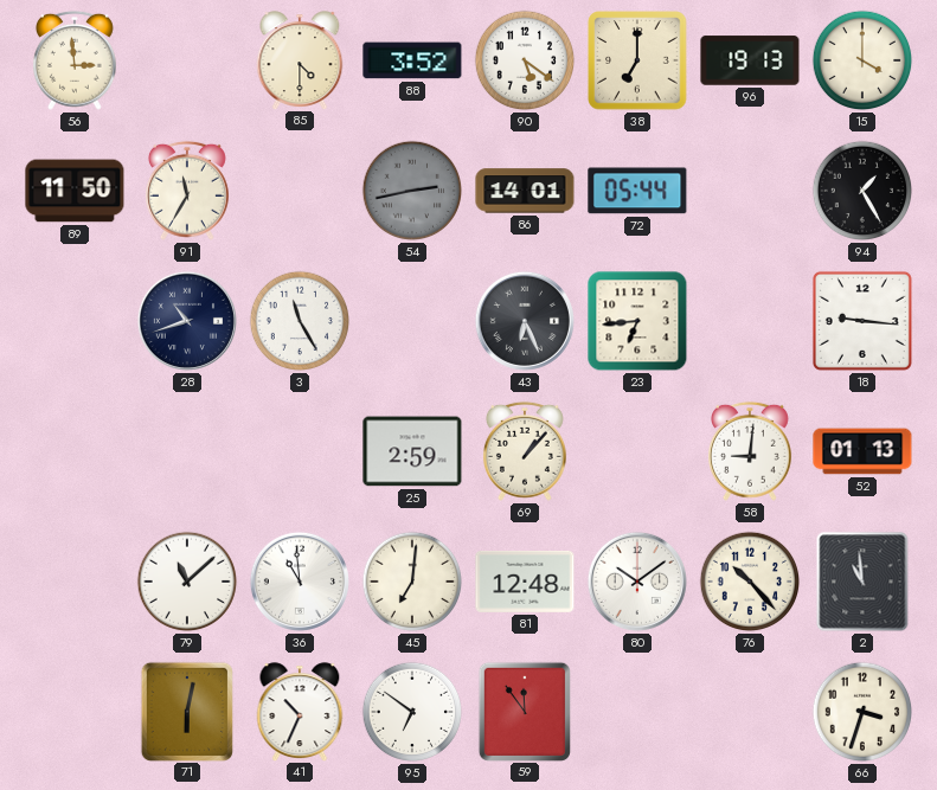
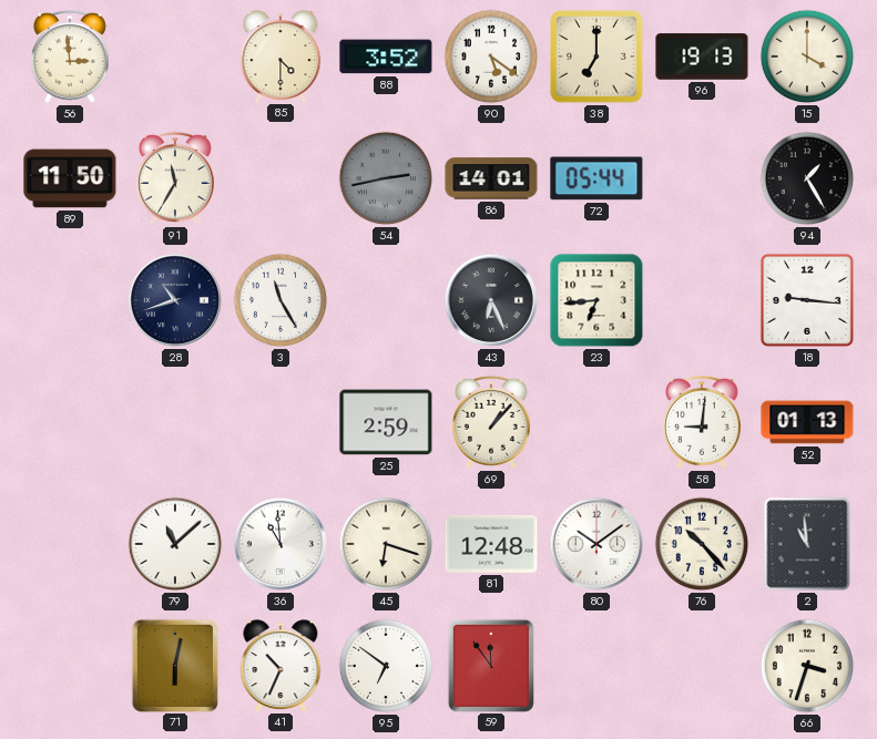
45: 7:01 -> 6:18
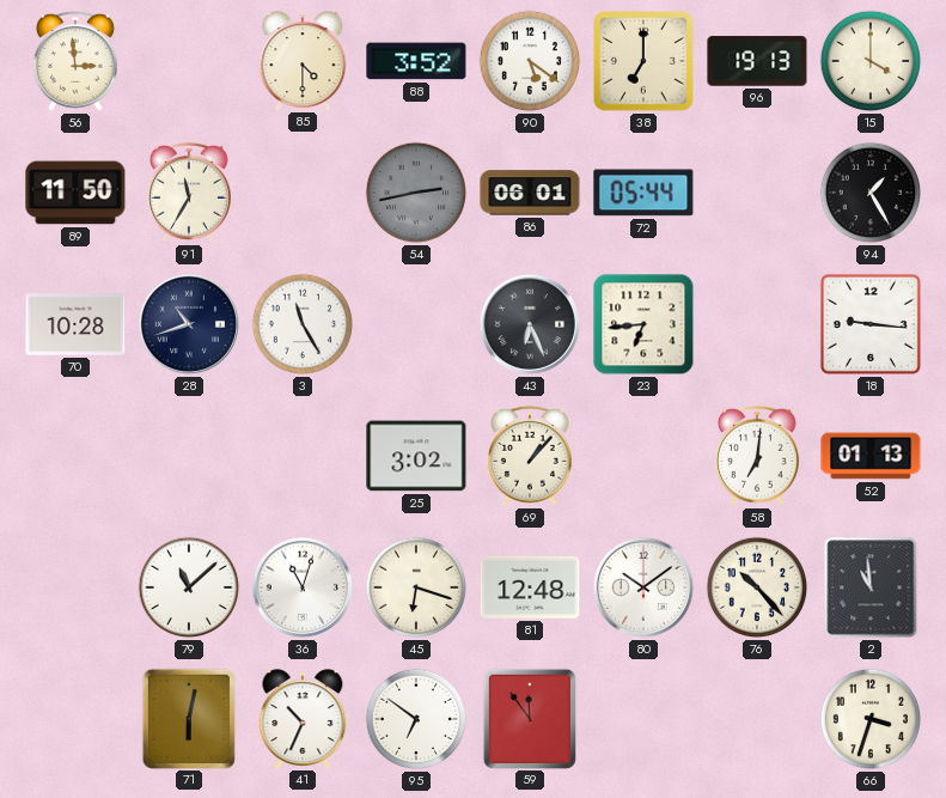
86: 14:01 -> 06:01
70: none -> 10:28
25: 2:59 -> 3:02
58: 9:01 -> 7:01
36: 10:59 -> 11:03
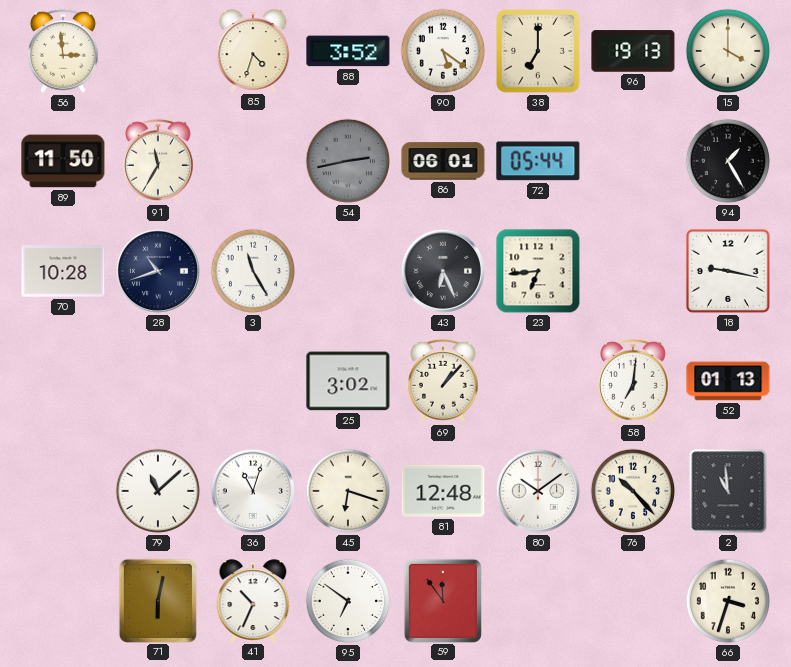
85: 4:30 -> 4:33
18: 9:16 -> 9:17
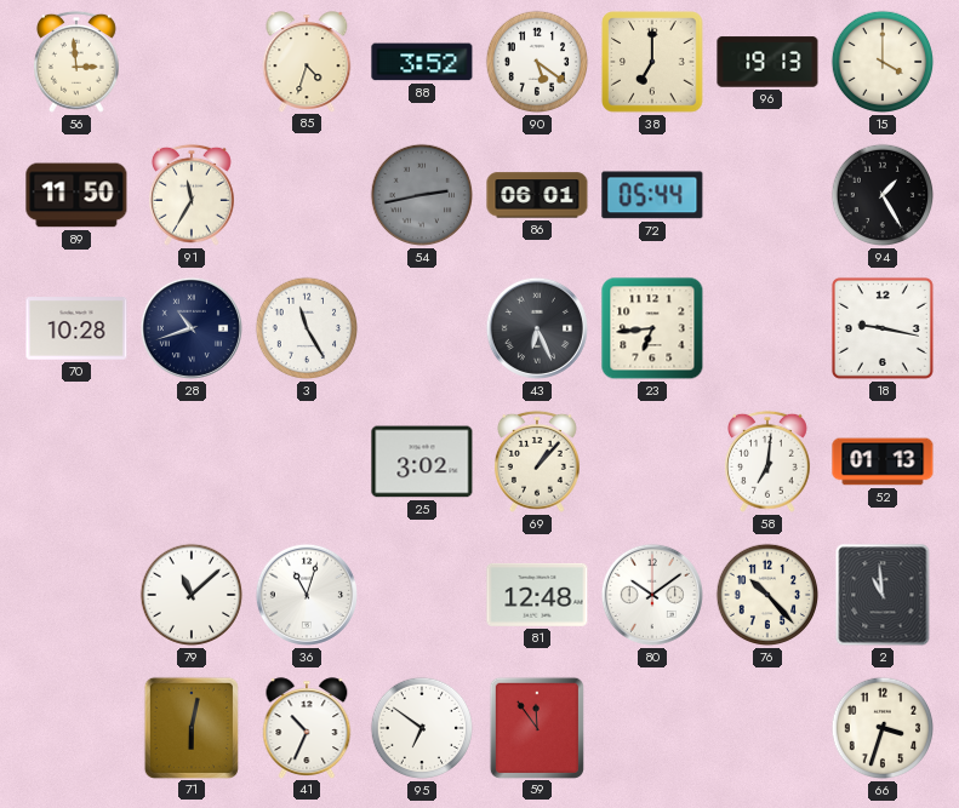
45: 6:18 -> none
